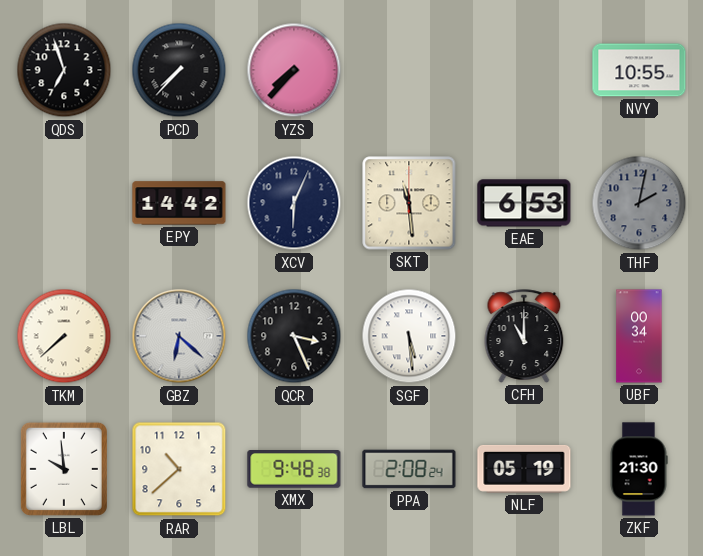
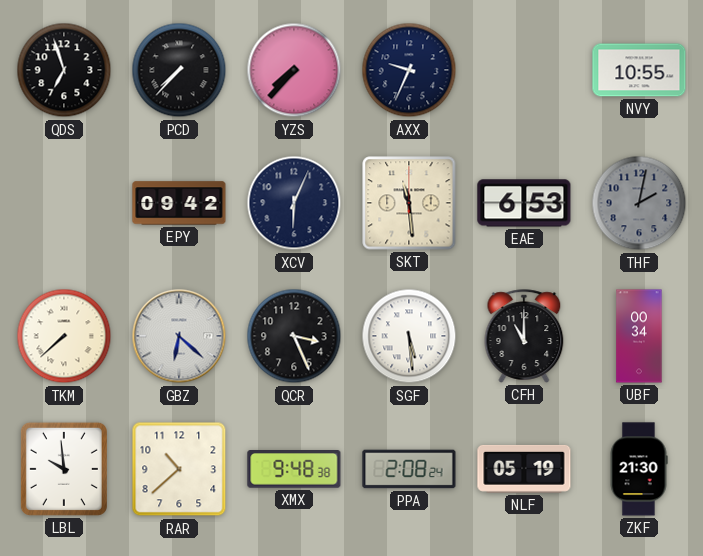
AXX: none -> 9:34
EPY: 14:42 -> 09:42
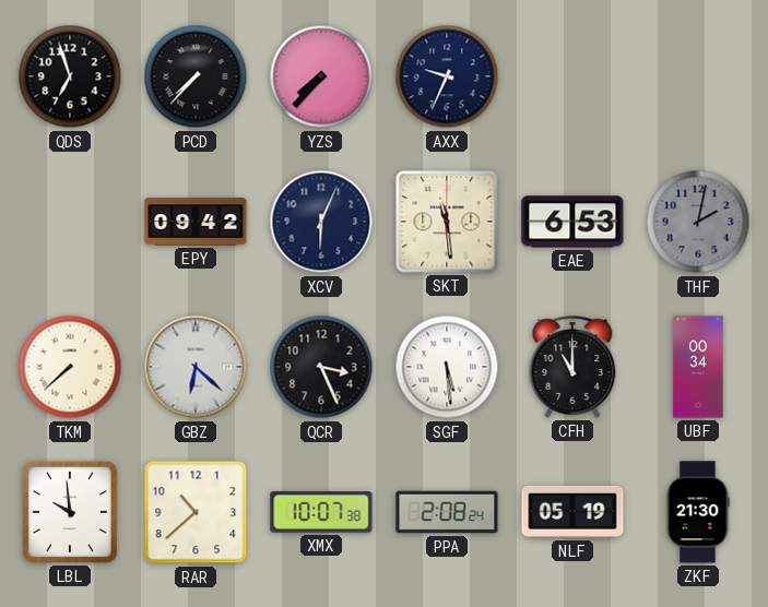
NVY: 10:55 -> none
XMX: 9:48 -> 10:07
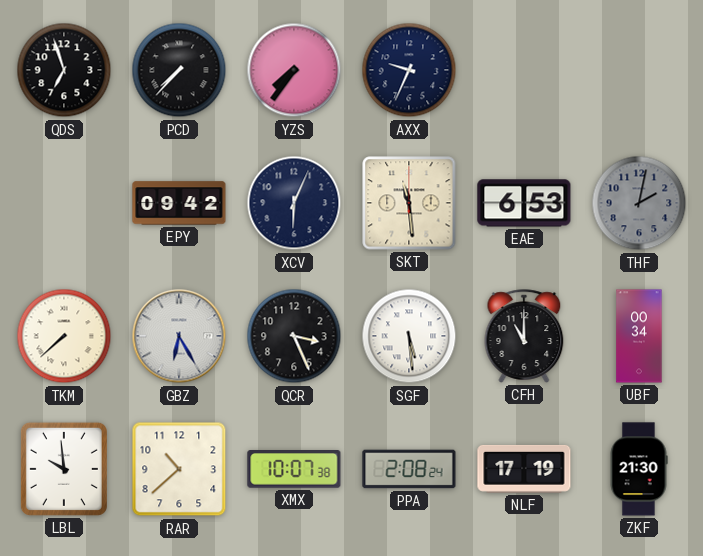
YZS: 7:37 -> 7:36
GBZ: 6:22 -> 6:25
NLF: 05:19 -> 17:19
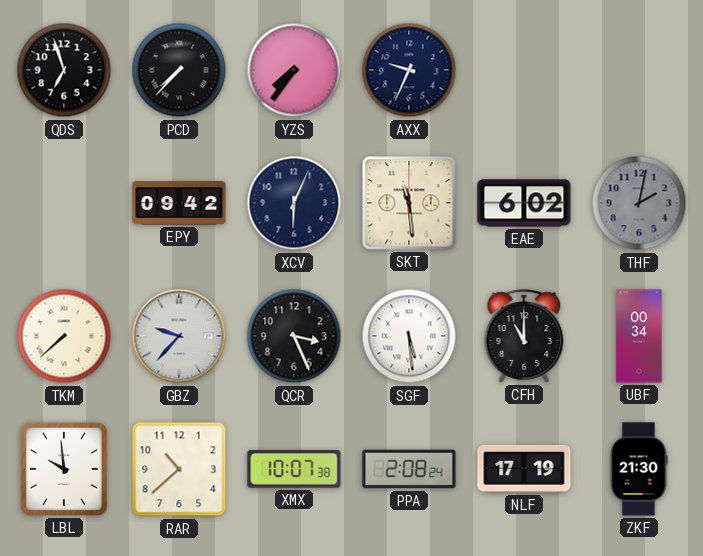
EAE: 6:53 -> 6:02
GBZ: 6:25 -> 9:37
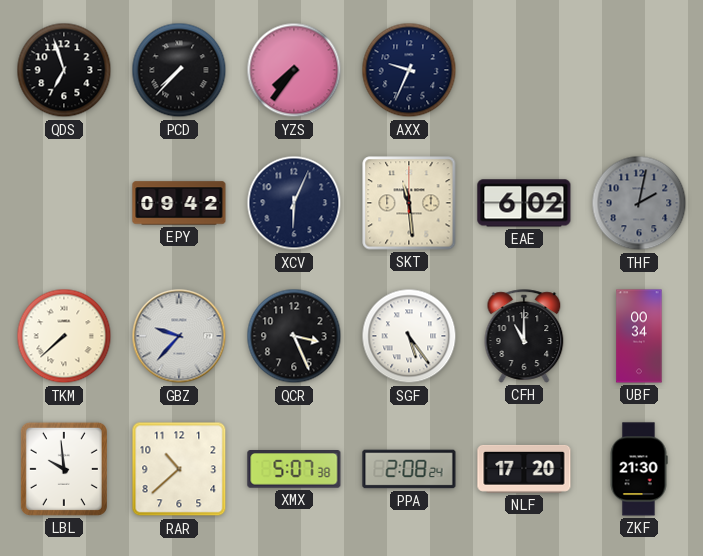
SGF: 5:29 -> 5:24
XMX: 10:07 -> 5:07
NLF: 17:19 -> 17:20
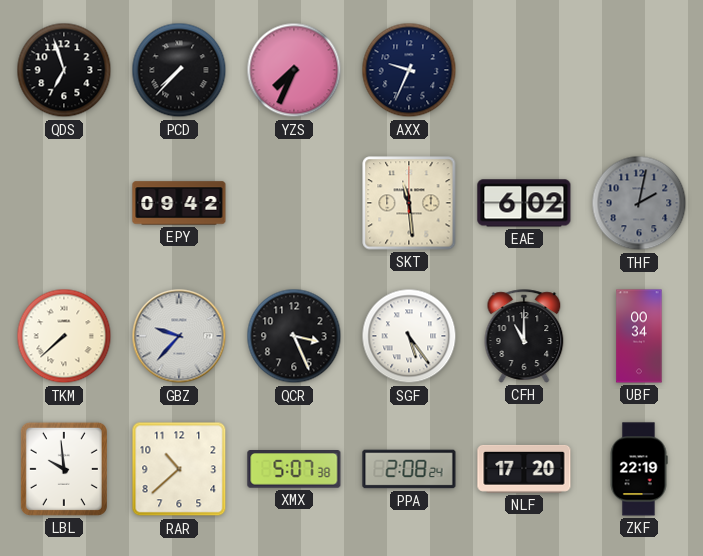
YZS: 7:36 -> 7:34
XCV: 6:04 -> none
ZKF: 21:30 -> 22:19
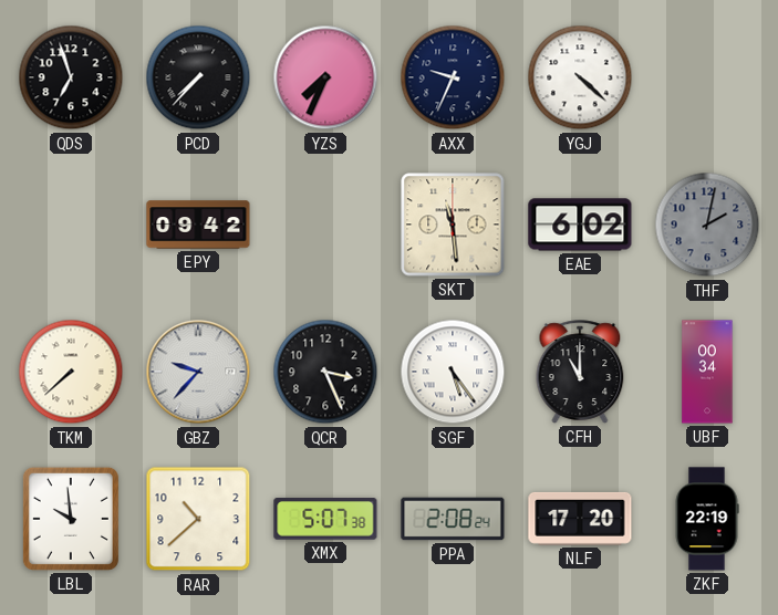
YGJ: none -> 4:22
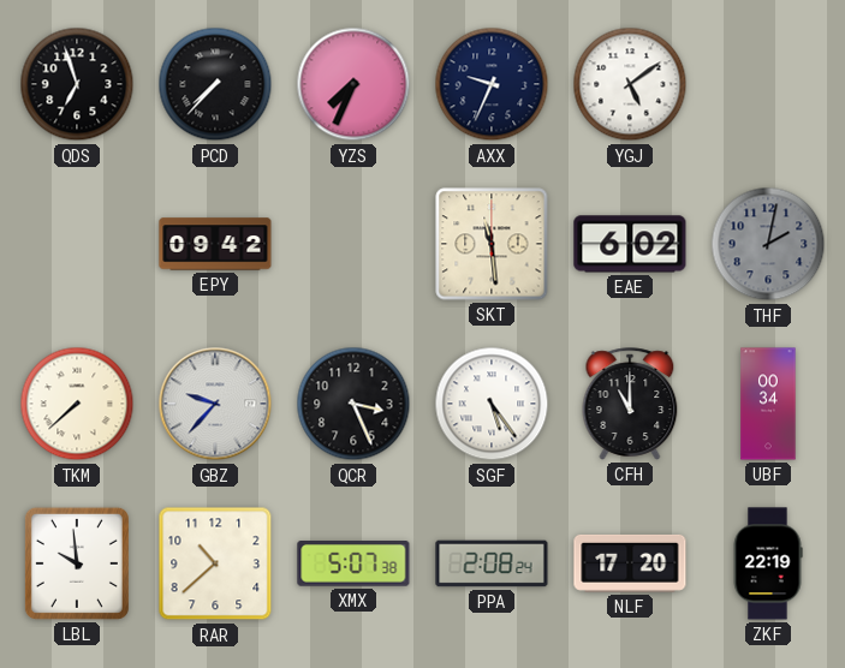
YGJ: 4:22 -> 5:09
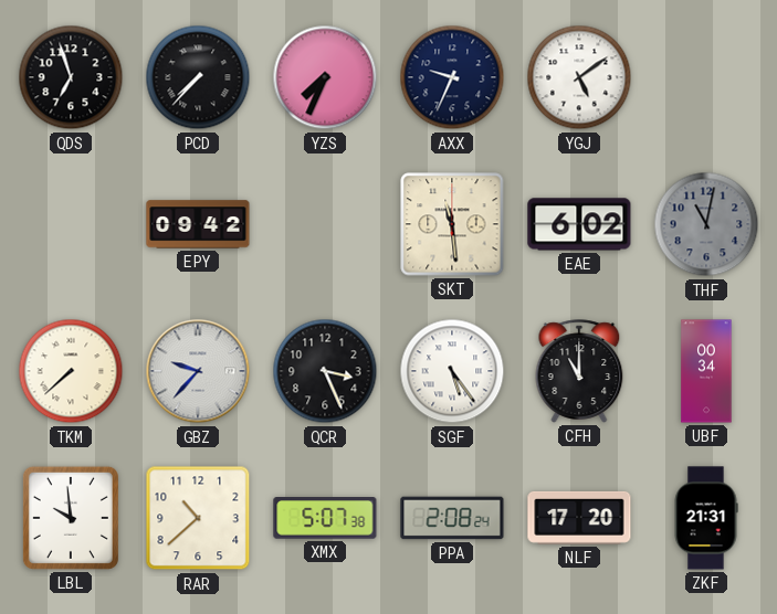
THF: 2:02 -> 11:02
ZKF: 22:19 -> 21:31
